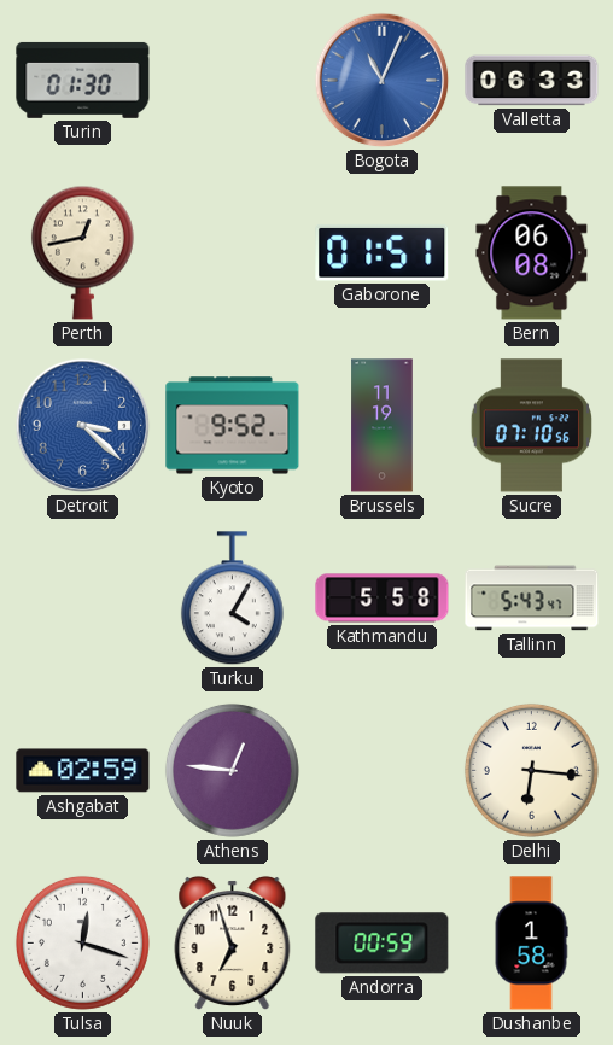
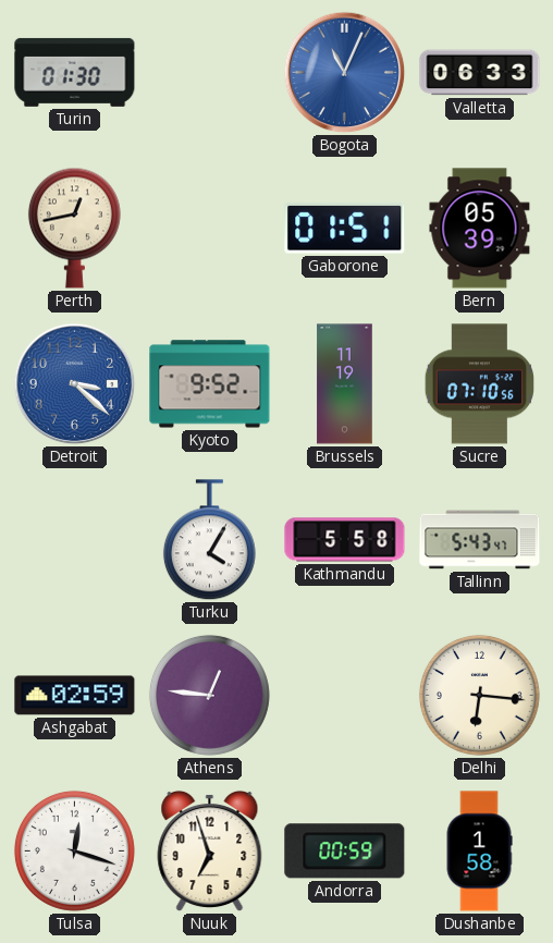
Bern: 06:08 -> 05:39
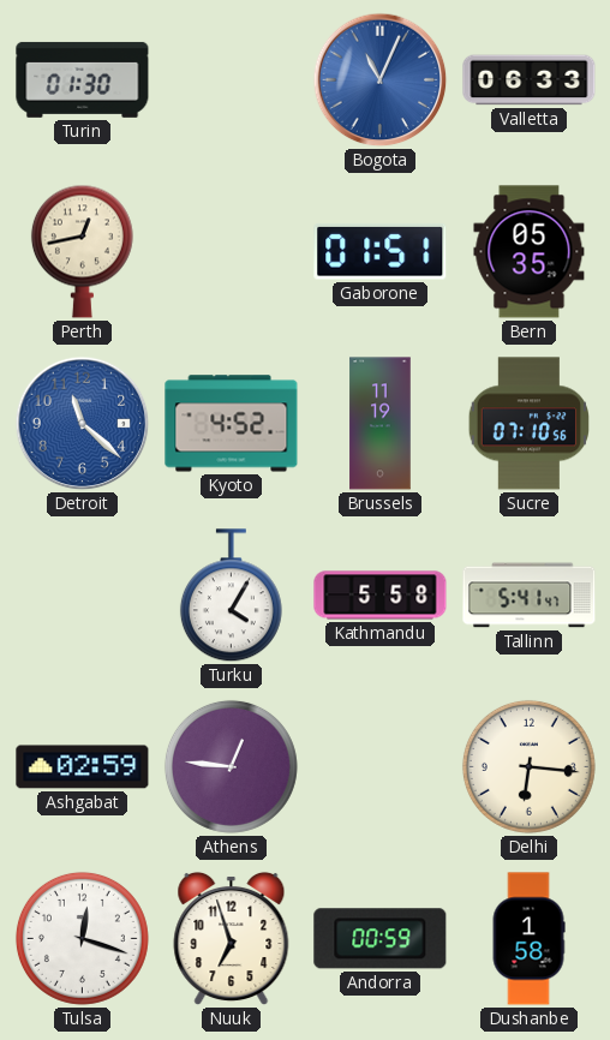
Bern: 05:39 -> 05:35
Detroit: 3:22 -> 11:22
Kyoto: 9:52 -> 4:52
Tallinn: 5:43 -> 5:41
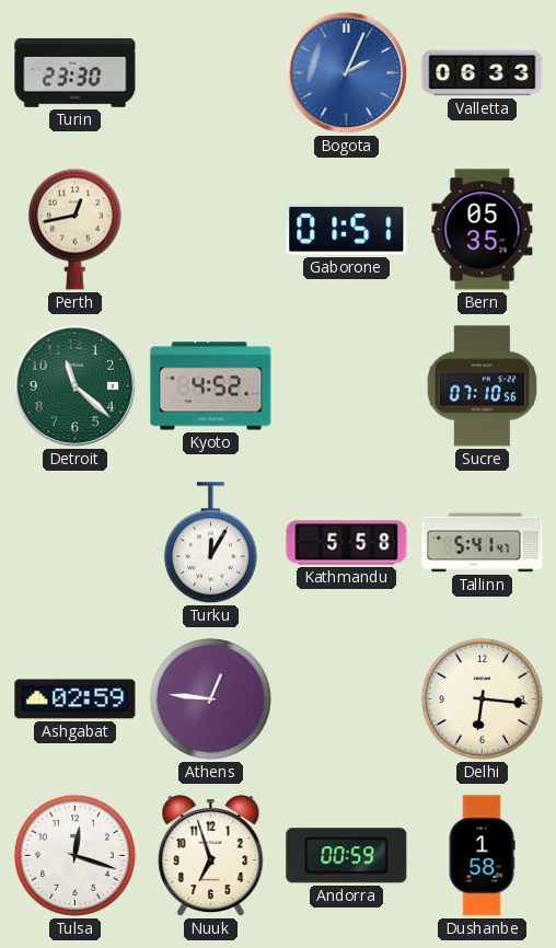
Turin: 01:30 -> 23:30
Bogota: 11:04 -> 2:04
Detroit dial: blue -> green
Brussels: 11:19 -> none
Turku: 4:05 -> 12:05
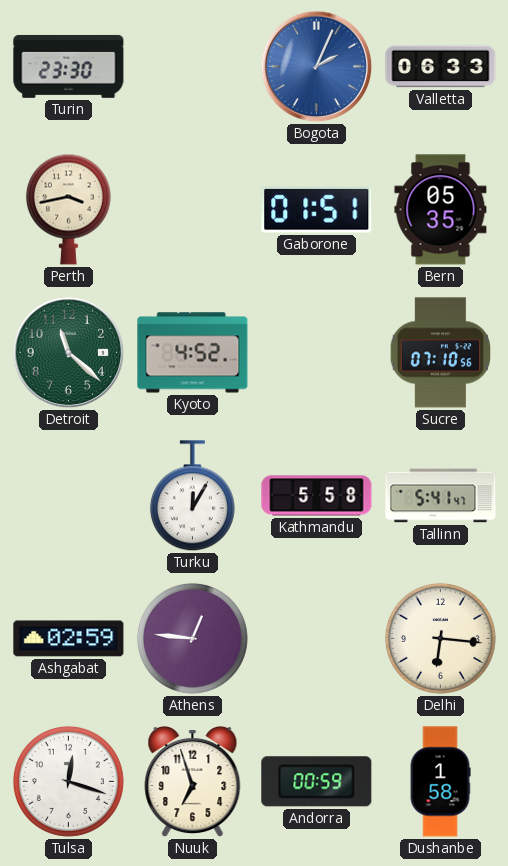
Perth: 12:43 -> 3:43
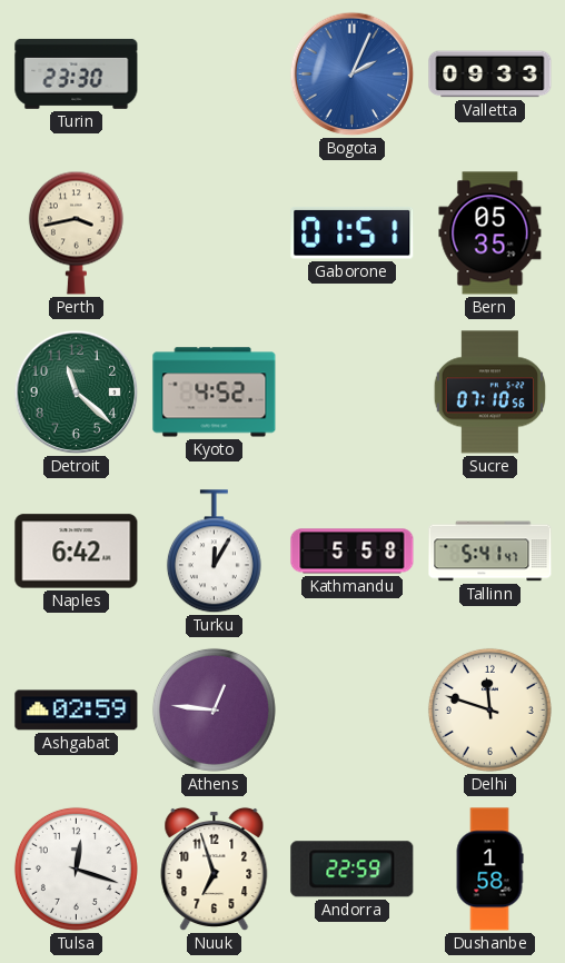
Valletta: 06:33 -> 09:33
Naples: none -> 6:42
Delhi: 6:16 -> 11:48
Andorra: 00:59 -> 22:59
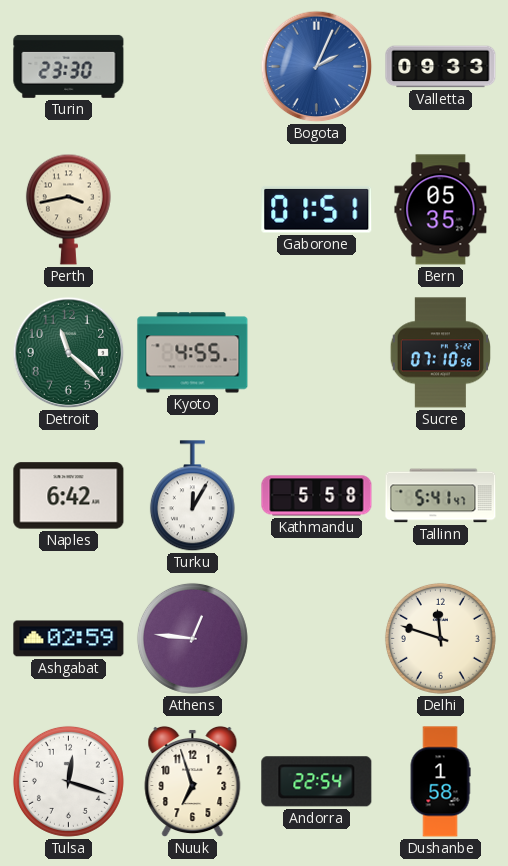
Kyoto: 4:52 -> 4:55
Andorra: 22:59 -> 22:54
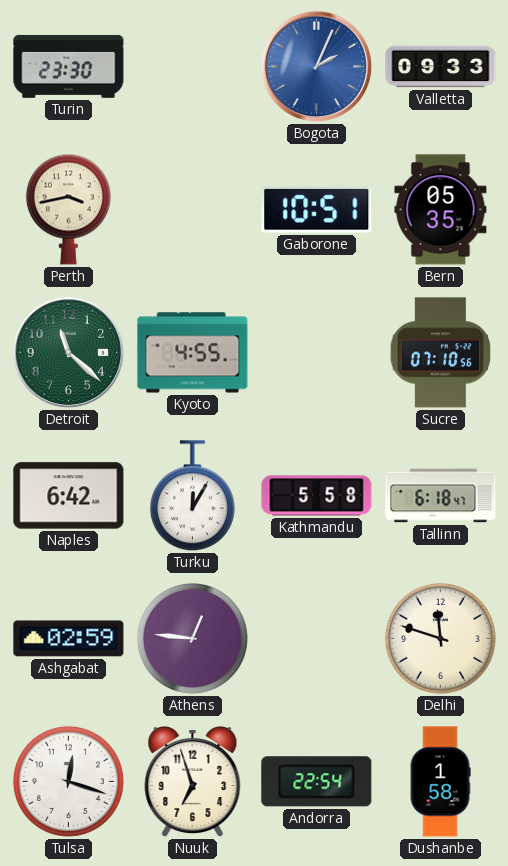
Gaborone: 01:51 -> 10:51
Tallinn: 5:41 -> 6:18
